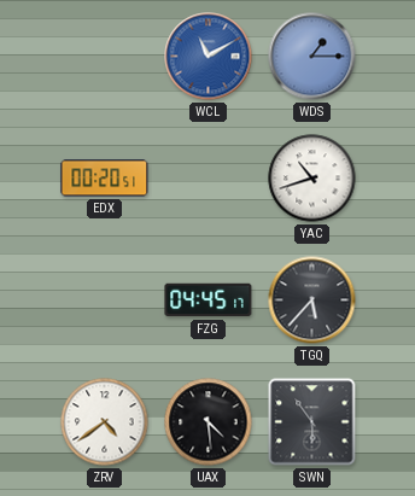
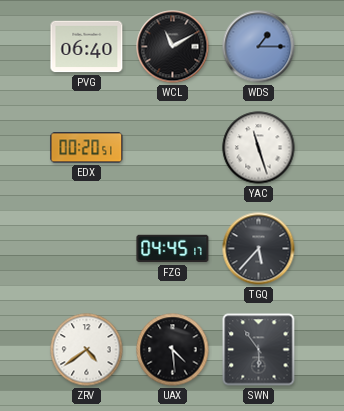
PVG: none -> 06:40
WCL dial: blue -> black
YAC: 10:42 -> 11:27
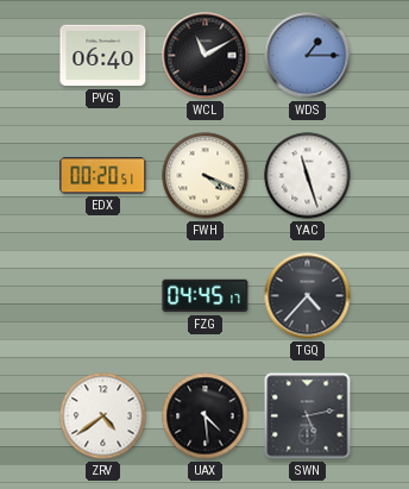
FWH: none -> 4:19
TGQ: 5:37 -> 4:37
SWN: 5:54 -> 5:13
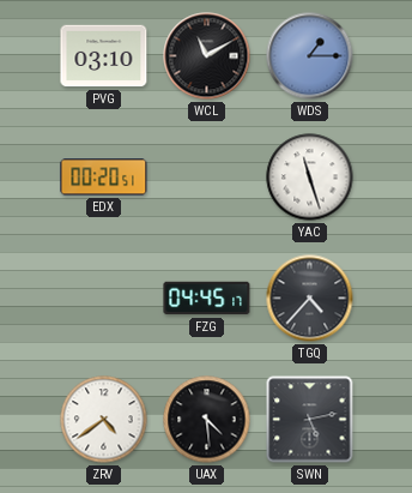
PVG: 06:40 -> 03:10
FWH: 4:19 -> none
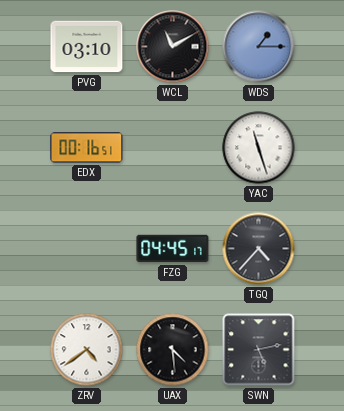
EDX: 00:20 -> 00:16
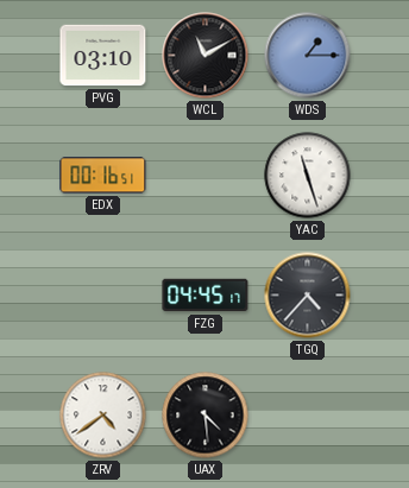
SWN: 5:13 -> none
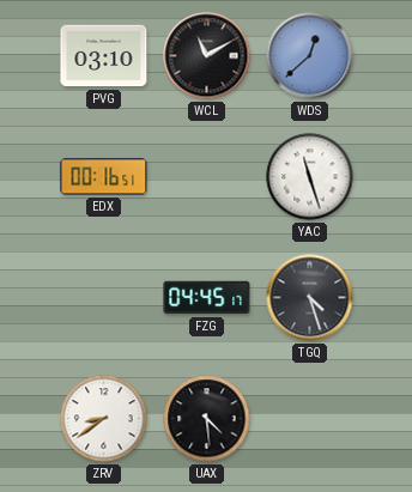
WDS: 1:15 -> 12:38
TGQ: 4:37 -> 4:27
ZRV: 4:39 -> 8:39
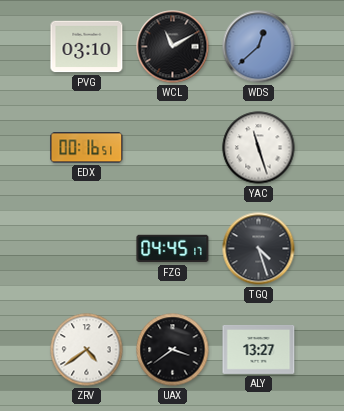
ZRV: 8:39 -> 4:39
UAX: 4:29 -> 3:39
ALY: none -> 13:27
